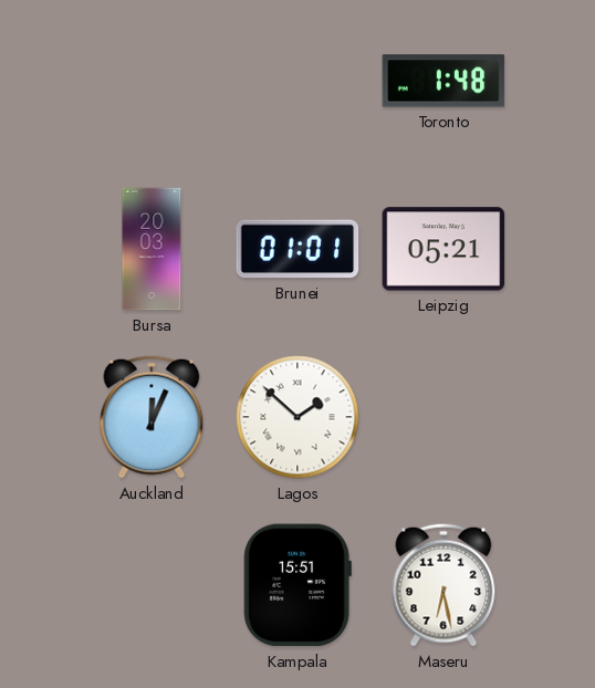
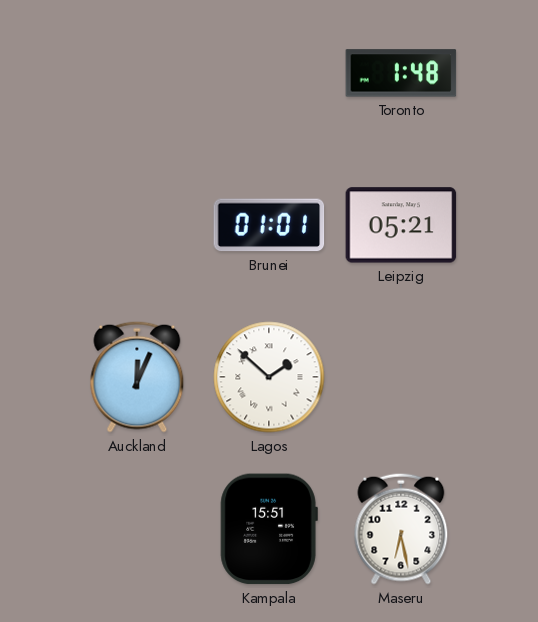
Bursa: 20:03 -> none
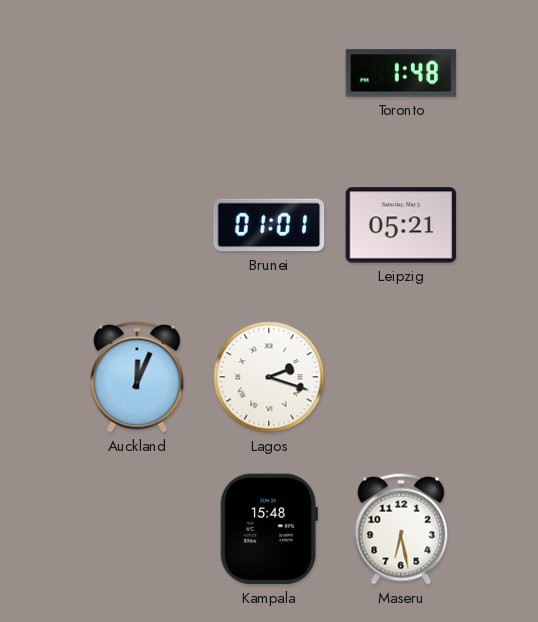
Lagos: 1:52 -> 2:18
Kampala: 15:51 -> 15:48
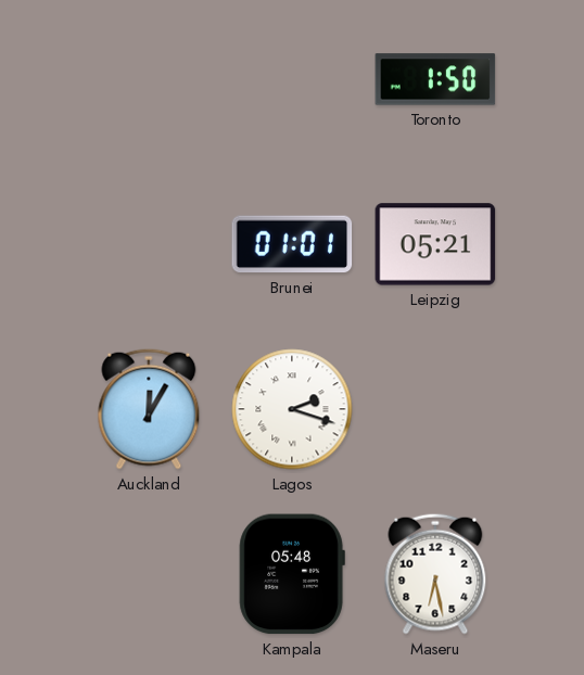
Toronto: 1:48 -> 1:50
Auckland: 12:04 -> 12:05
Kampala: 15:48 -> 05:48
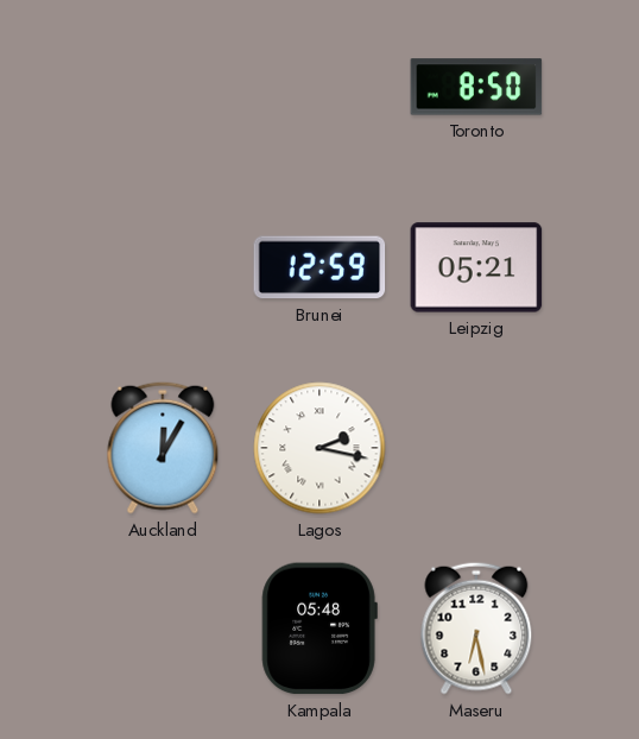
Toronto: 1:50 -> 8:50
Brunei: 01:01 -> 12:59
Lagos: 2:18 -> 2:17
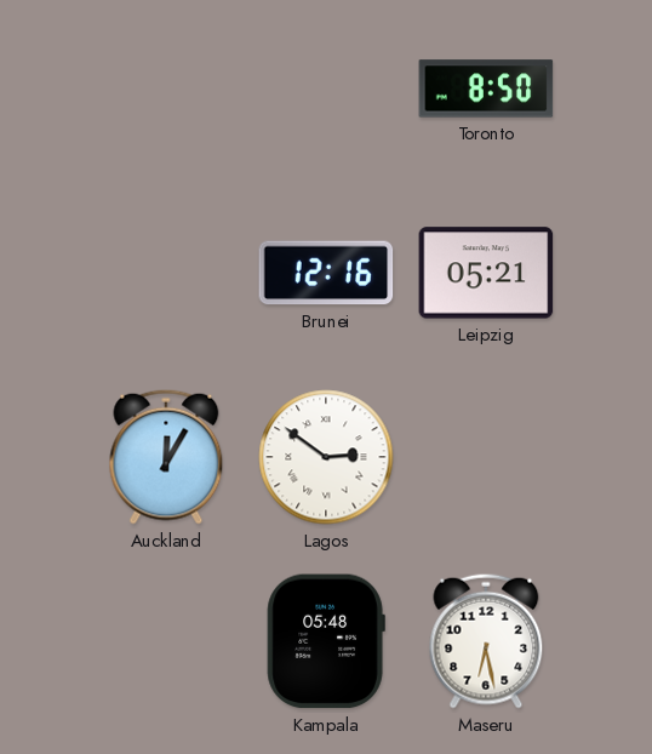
Brunei: 12:59 -> 12:16
Lagos: 2:17 -> 2:51
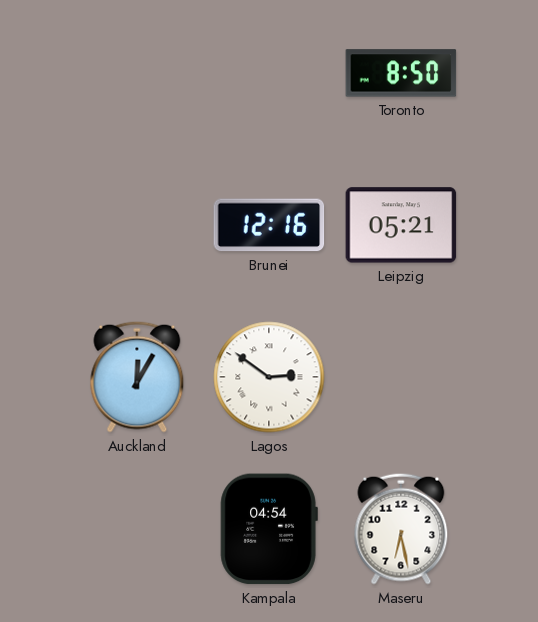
Kampala: 05:48 -> 04:54
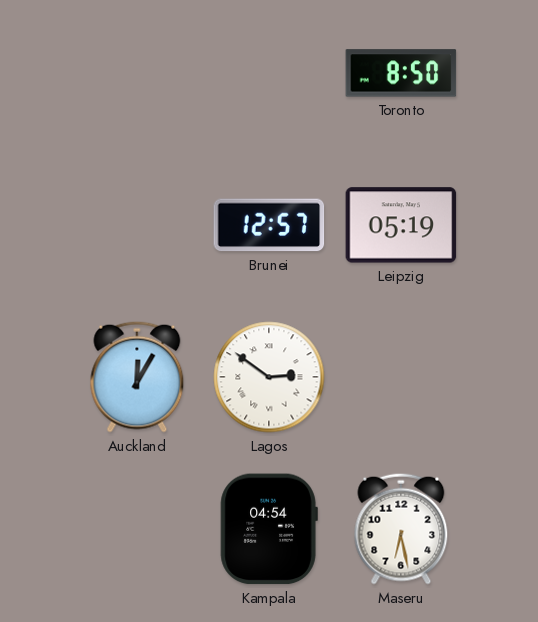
Brunei: 12:16 -> 12:57
Leipzig: 05:21 -> 05:19
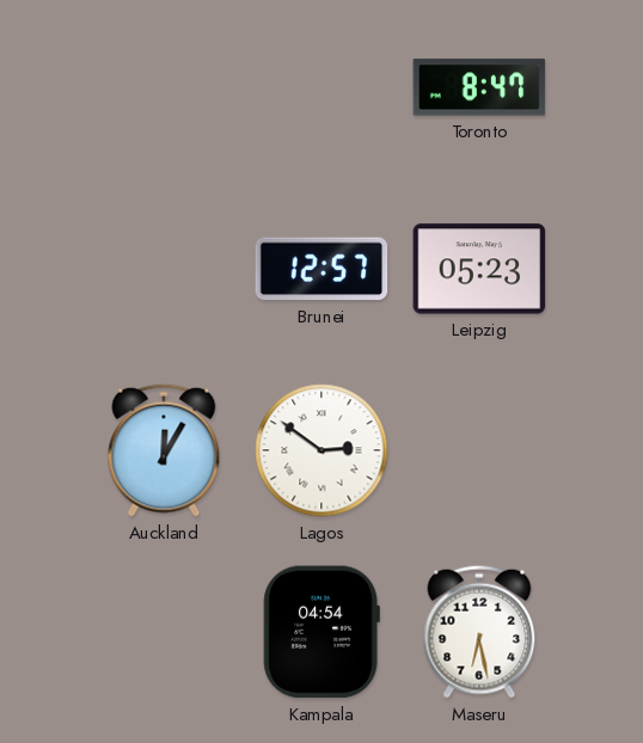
Toronto: 8:50 -> 8:47
Leipzig: 05:19 -> 05:23
